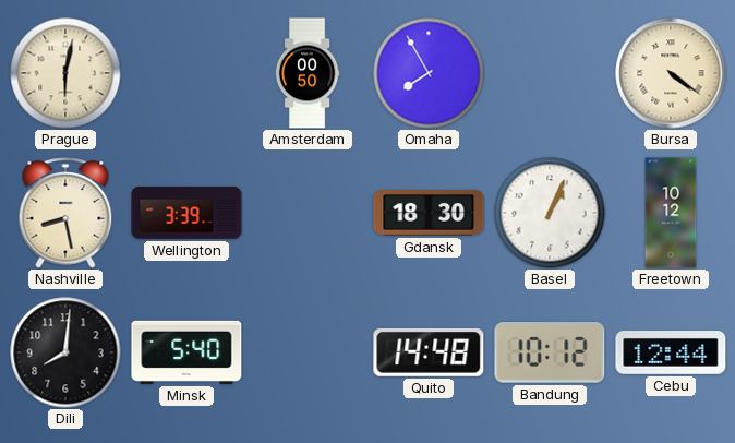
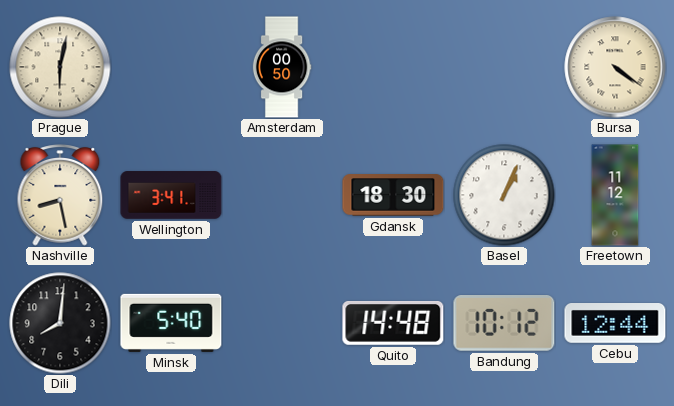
Omaha: 7:55 -> none
Wellington: 3:39 -> 3:41
Freetown: 10:12 -> 11:12
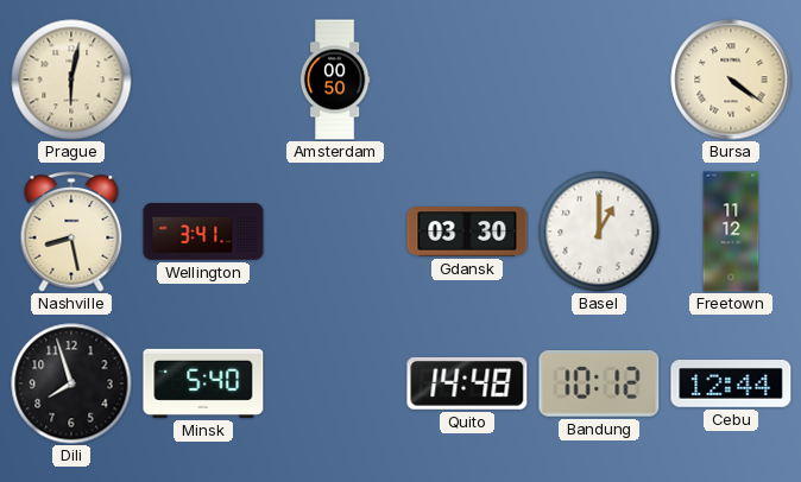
Gdansk: 18:30 -> 03:30
Basel: 1:04 -> 1:00
Dili: 8:01 -> 7:57
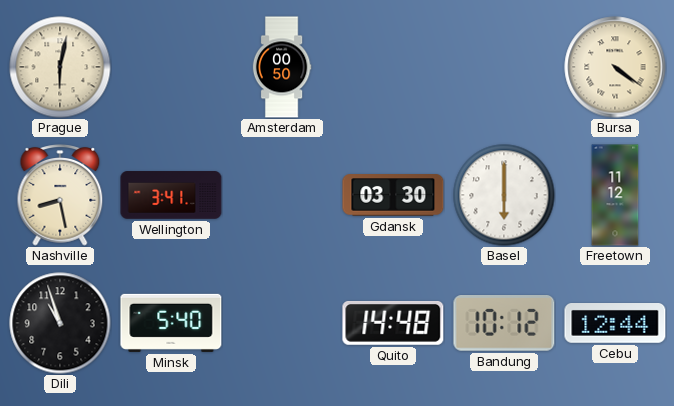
Basel: 1:00 -> 6:00
Dili: 7:57 -> 10:57
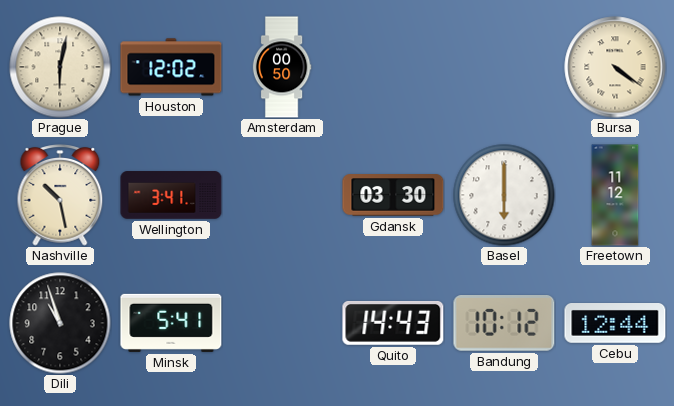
Houston: none -> 12:02
Nashville: 8:28 -> 10:28
Minsk: 5:40 -> 5:41
Quito: 14:48 -> 14:43
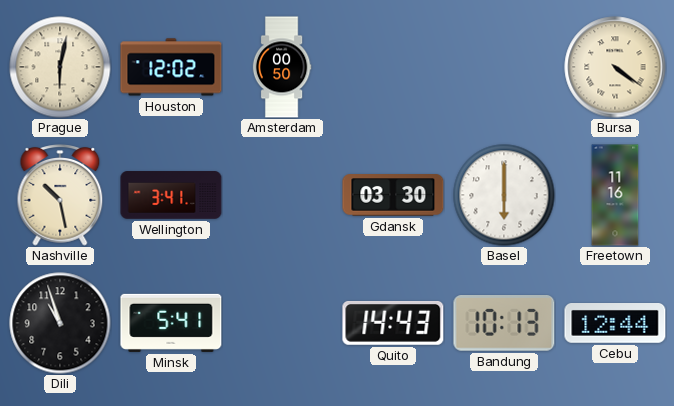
Freetown: 11:12 -> 11:16
Bandung: 10:12 -> 10:13
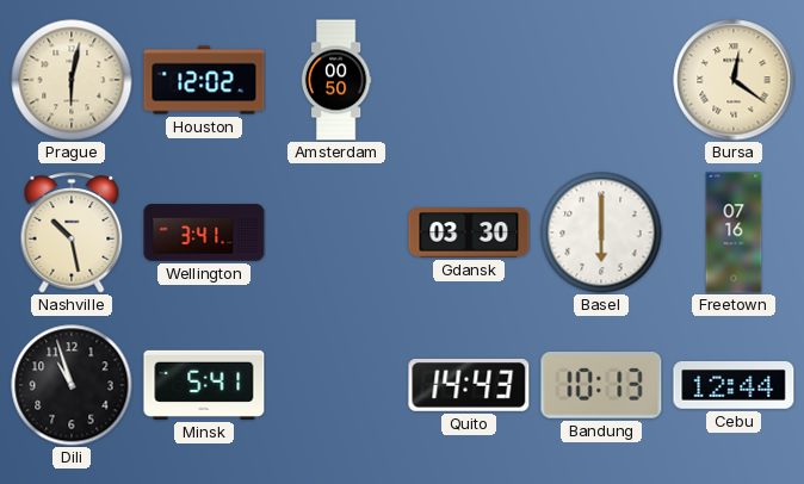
Bursa: 4:21 -> 12:21
Freetown: 11:16 -> 07:16
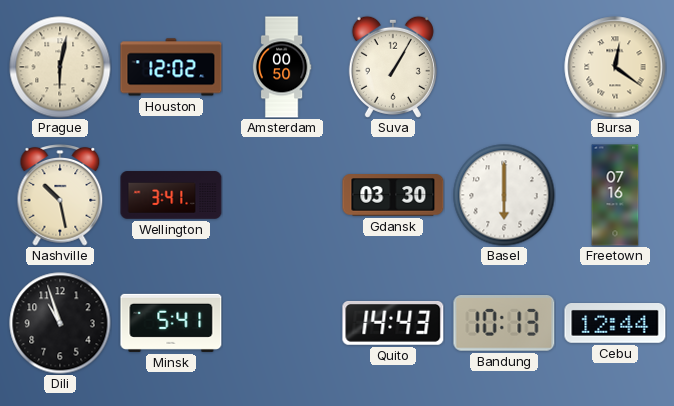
Suva: none -> 1:05
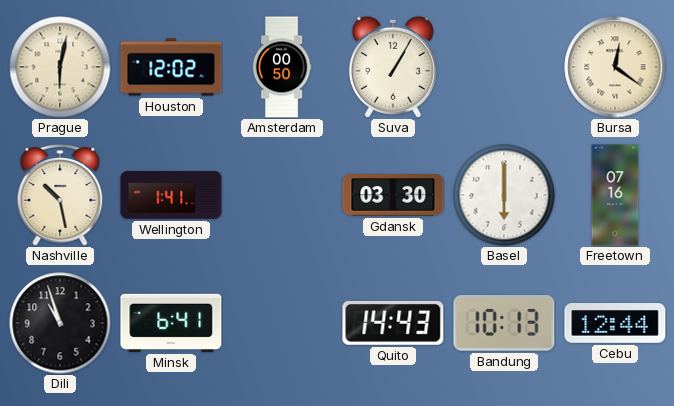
Wellington: 3:41 -> 1:41
Minsk: 5:41 -> 6:41
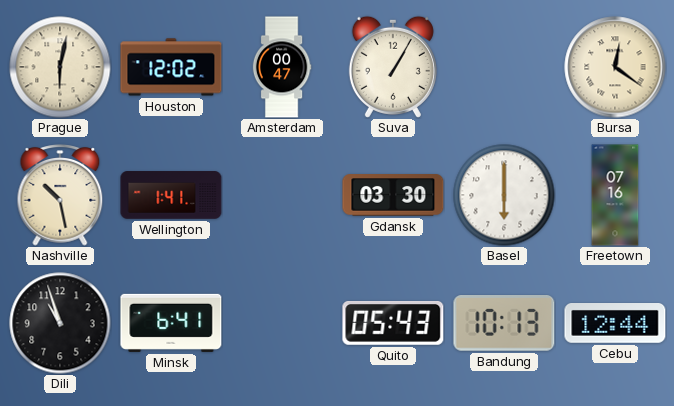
Amsterdam: 00:50 -> 00:47
Quito: 14:43 -> 05:43
